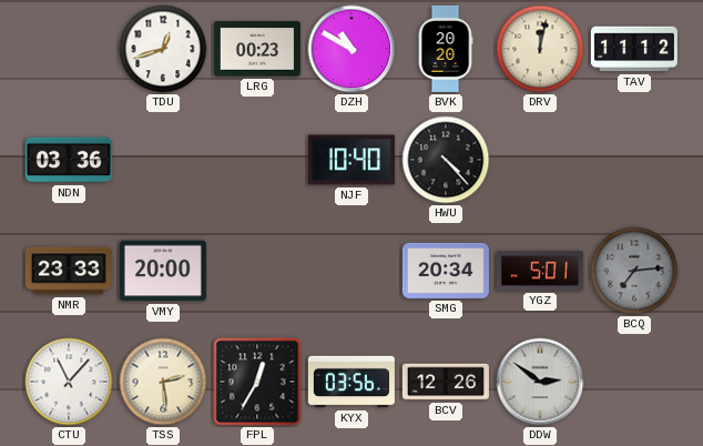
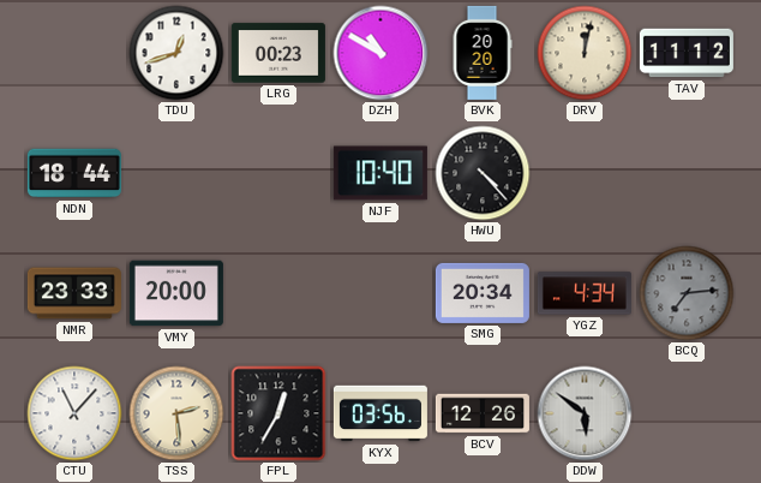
NDN: 03:36 -> 18:44
YGZ: 5:01 -> 4:34
DDW: 2:51 -> 5:51
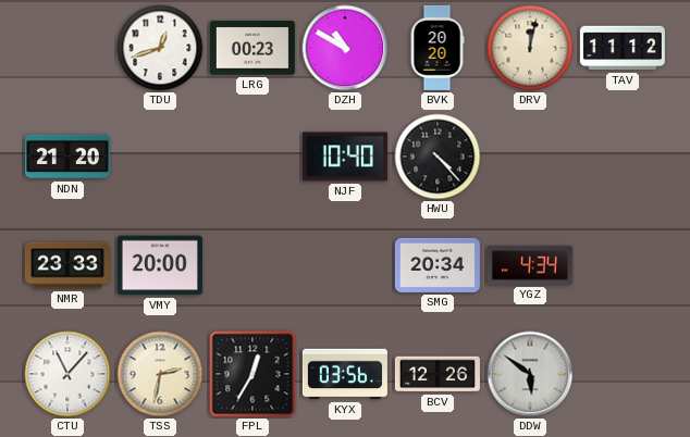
NDN: 18:44 -> 21:20
BCQ: 7:14 -> none
TSS: 2:29 -> 2:32
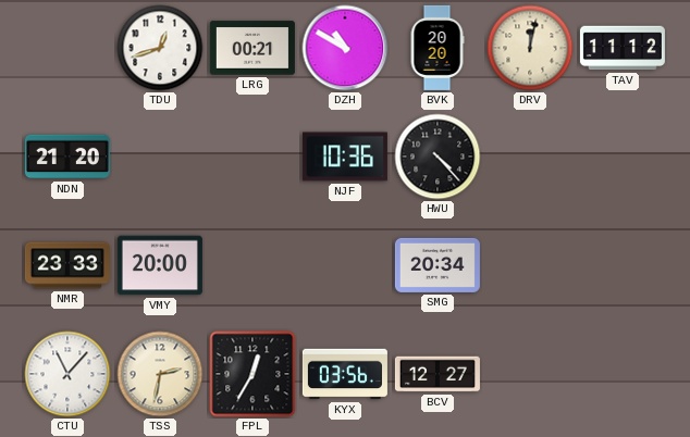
LRG: 00:23 -> 00:21
NJF: 10:40 -> 10:36
YGZ: 4:34 -> none
BCV: 12:26 -> 12:27
DDW: 5:51 -> none
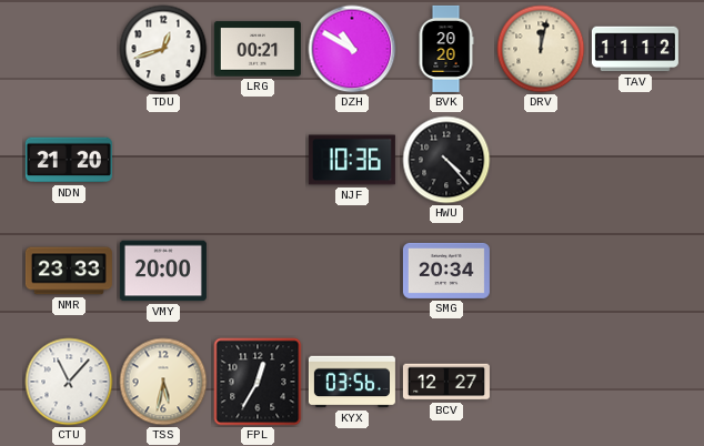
TSS: 2:32 -> 5:32
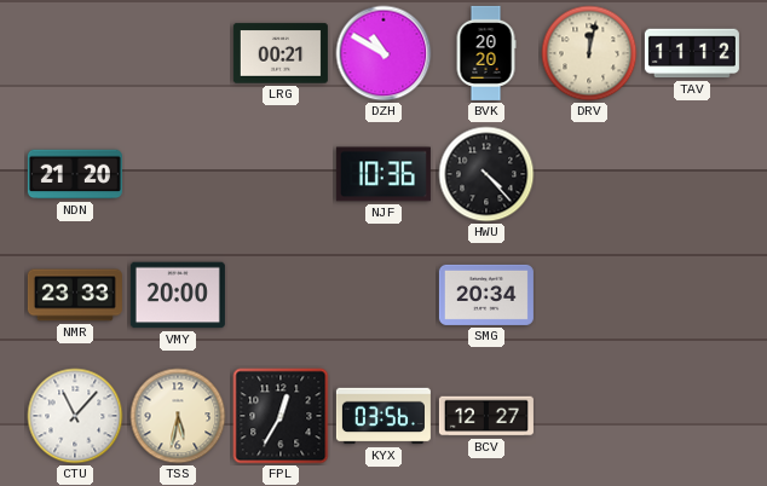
TDU: 12:42 -> none
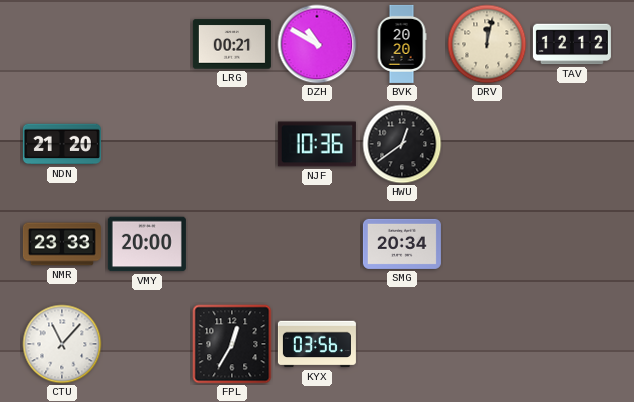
TAV: 11:12 -> 12:12
HWU: 4:23 -> 12:39
TSS: 5:32 -> none
BCV: 12:27 -> none
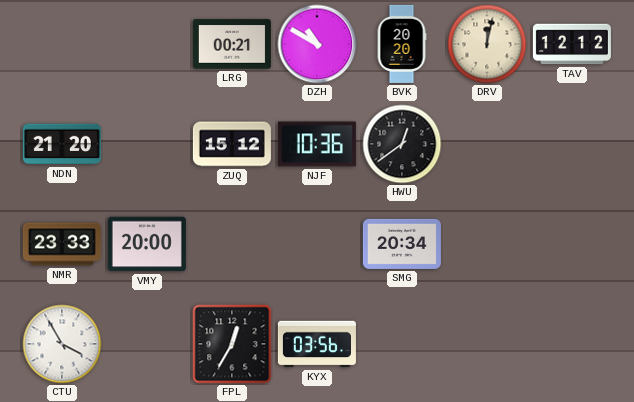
ZUQ: none -> 15:12
CTU: 11:07 -> 3:55
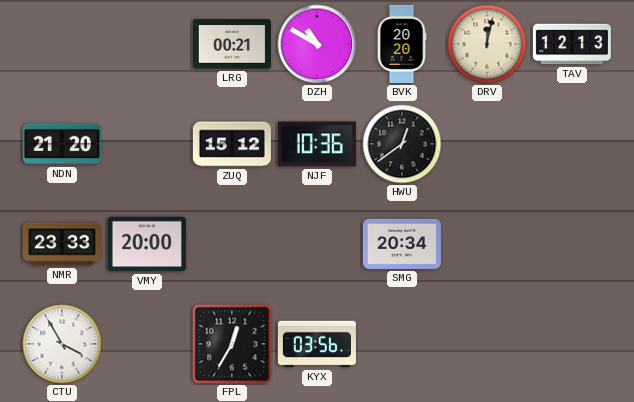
TAV: 12:12 -> 12:13
